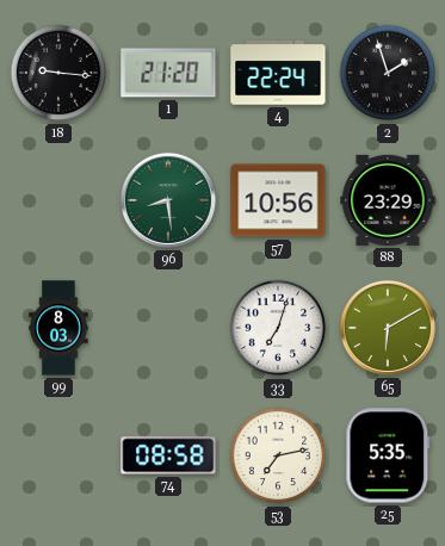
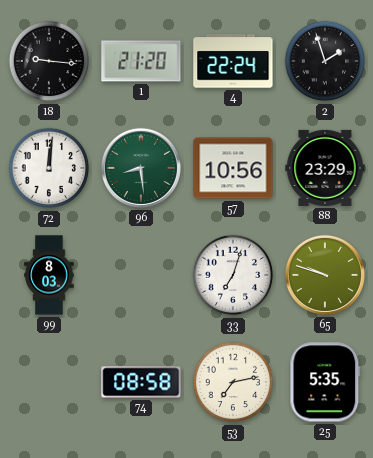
72: none -> 12:01
65: 6:10 -> 9:48
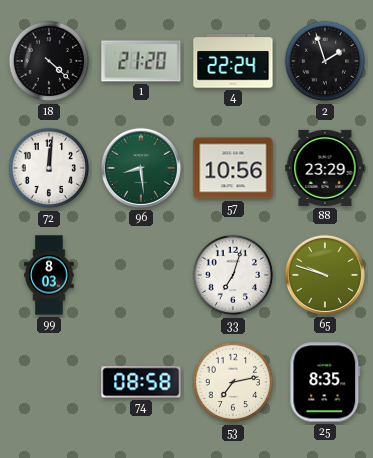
18: 9:16 -> 4:22
25: 5:35 -> 8:35
